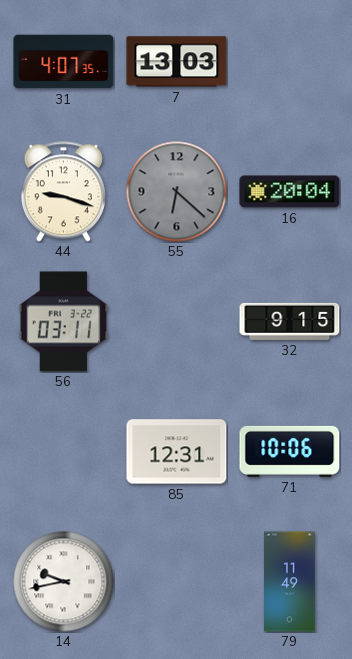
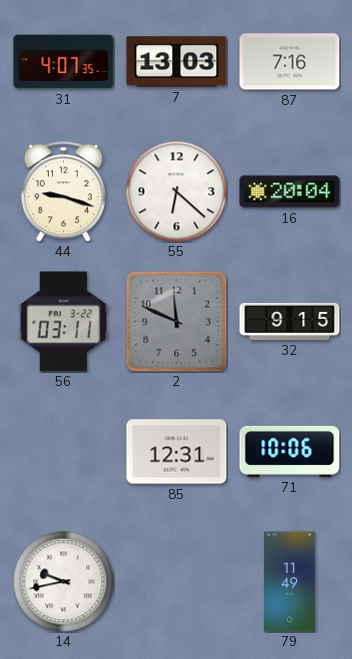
87: none -> 7:16
55 dial: grey -> white
2: none -> 11:49
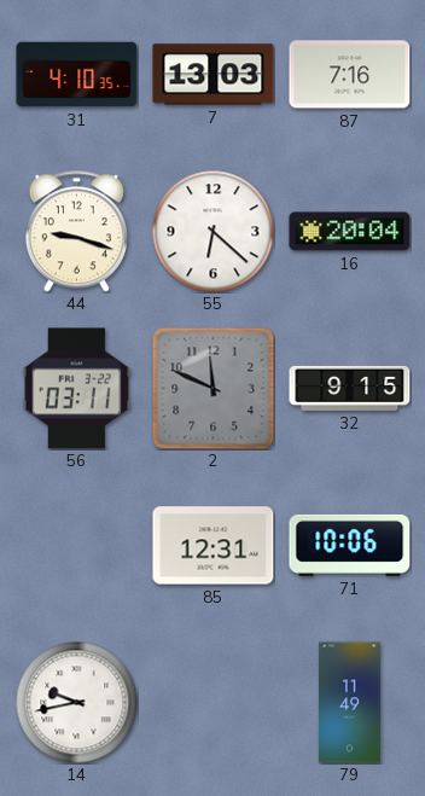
31: 4:07 -> 4:10
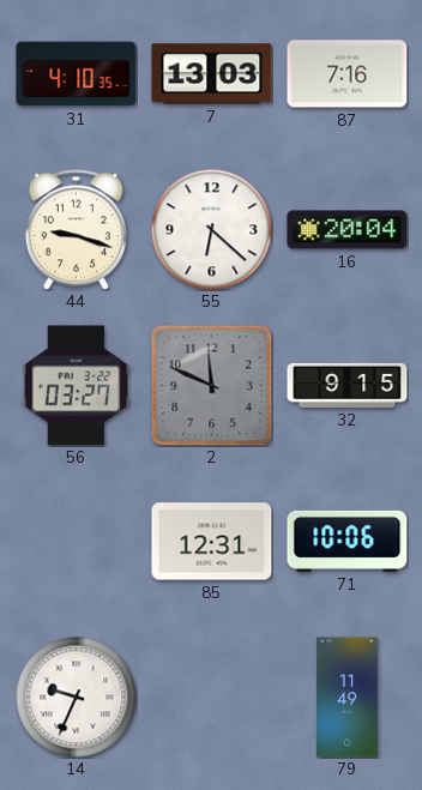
56: 03:11 -> 03:27
14: 9:43 -> 9:34
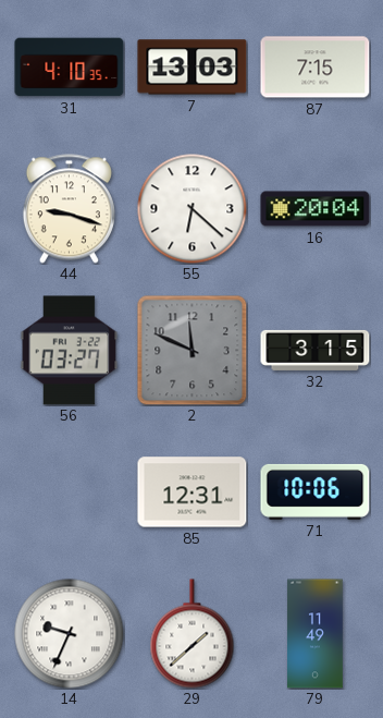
87: 7:16 -> 7:15
32: 9:15 -> 3:15
29: none -> 1:38
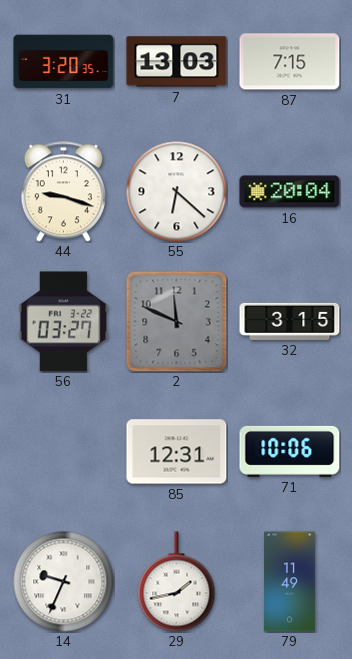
31: 4:10 -> 3:20
29: 1:38 -> 1:43
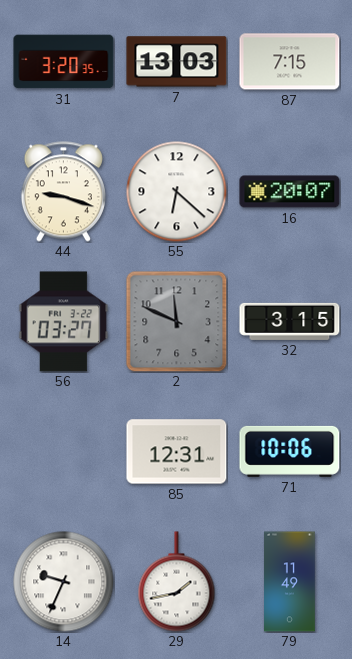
16: 20:04 -> 20:07
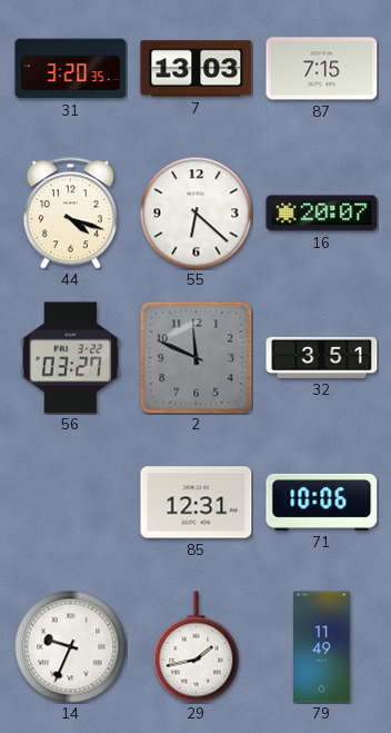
44: 9:18 -> 4:18
32: 3:15 -> 3:51
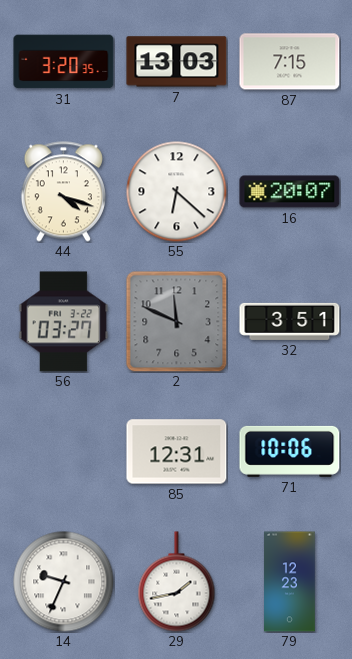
79: 11:49 -> 12:23
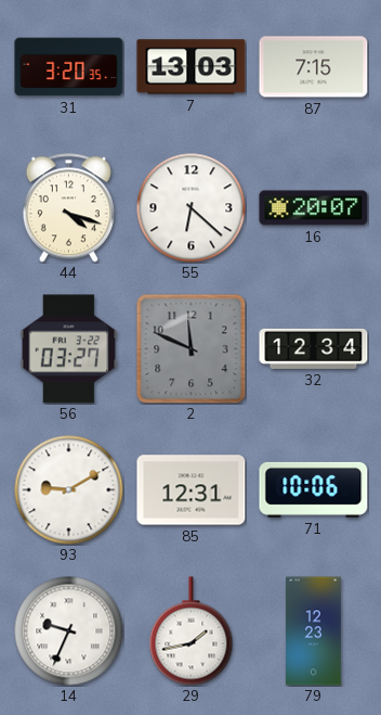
32: 3:51 -> 12:34
93: none -> 9:10
